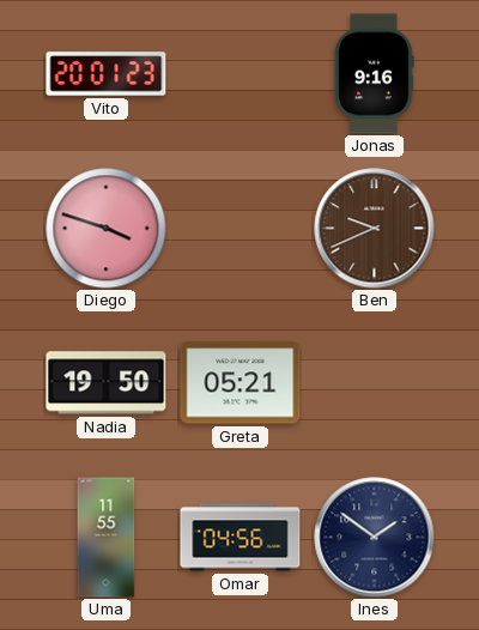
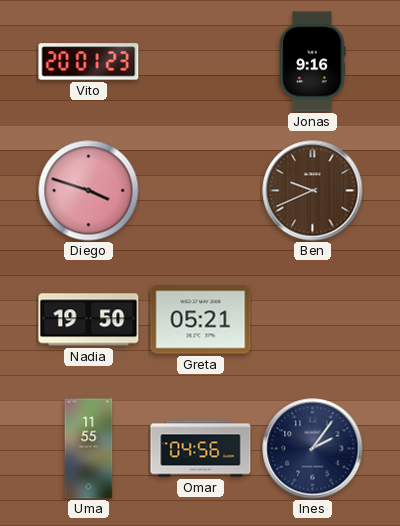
Ines: 1:51 -> 2:06
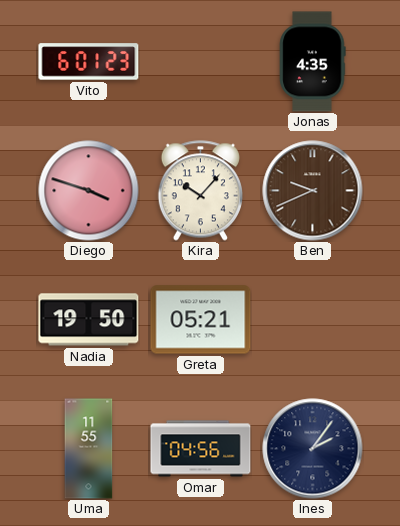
Vito: 20:01 -> 6:01
Jonas: 9:16 -> 4:35
Kira: none -> 10:07
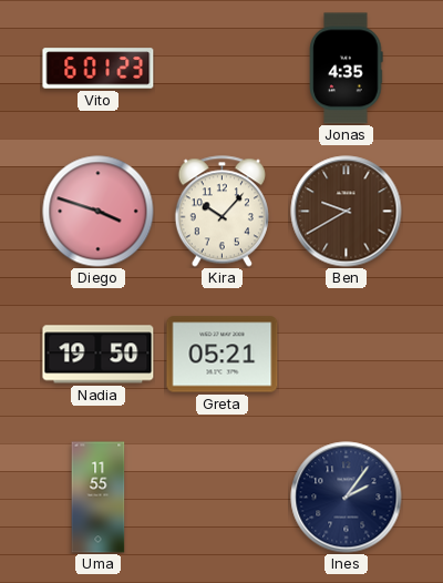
Ben: 9:41 -> 9:40
Omar: 04:56 -> none
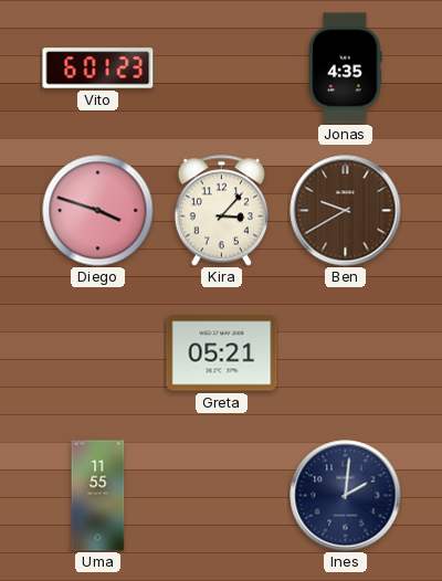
Kira: 10:07 -> 3:07
Nadia: 19:50 -> none
Ines: 2:06 -> 2:01
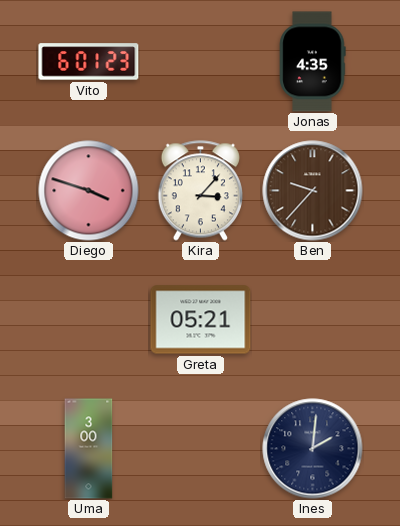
Ben: 9:40 -> 9:37
Uma: 11:55 -> 3:00
